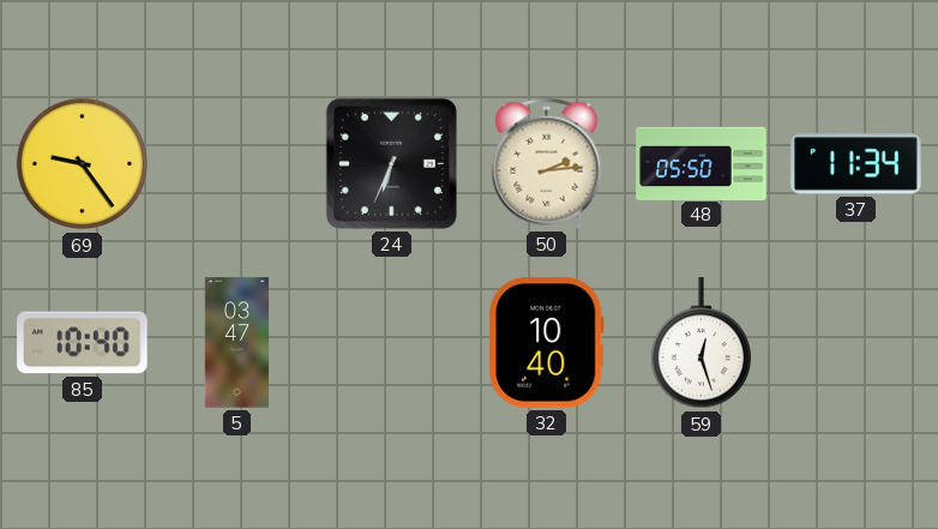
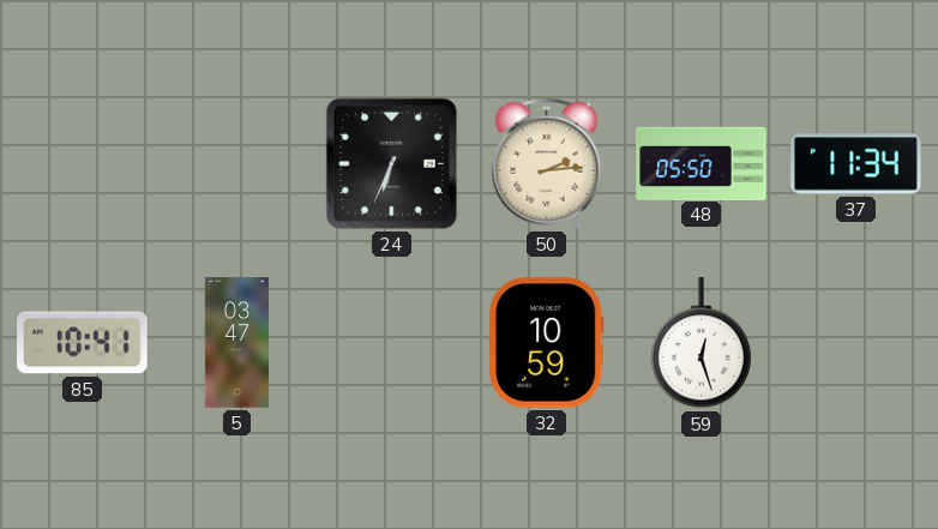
69: 9:24 -> none
85: 10:40 -> 10:41
32: 10:40 -> 10:59
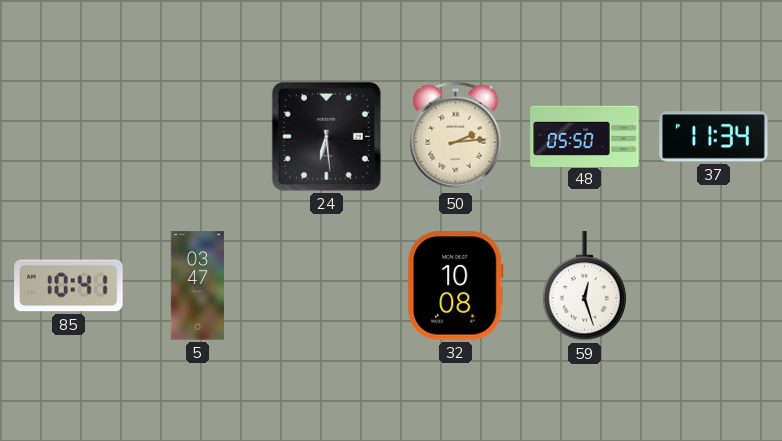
24: 6:34 -> 6:29
32: 10:59 -> 10:08
